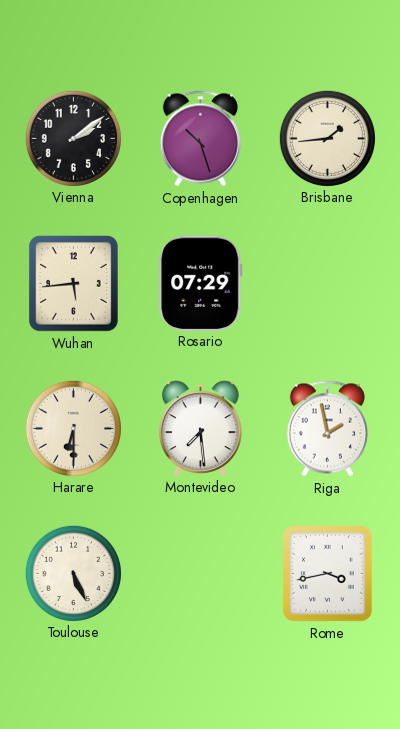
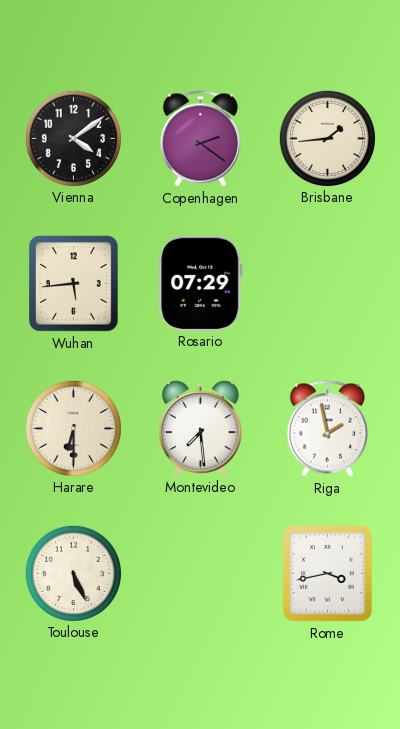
Vienna: 2:09 -> 4:09
Copenhagen: 10:27 -> 2:21
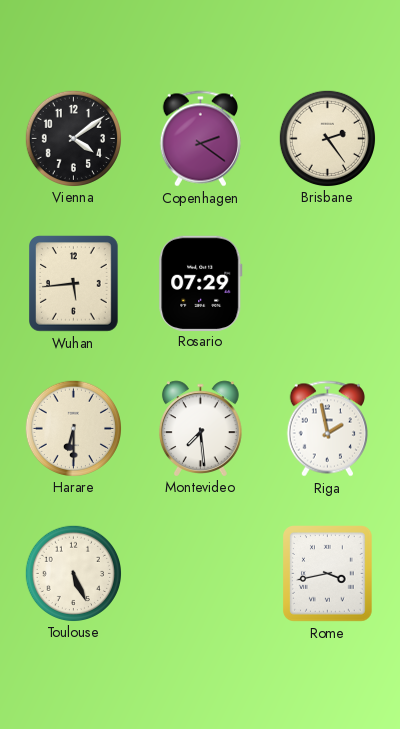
Brisbane: 1:44 -> 2:24
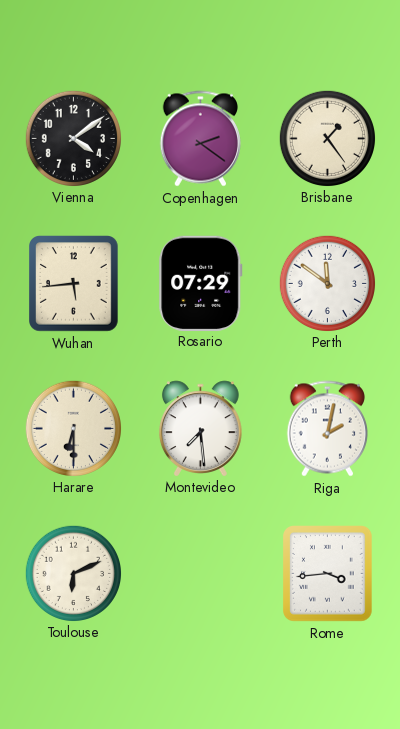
Brisbane: 2:24 -> 1:24
Perth: none -> 11:51
Riga: 1:58 -> 2:02
Toulouse: 5:26 -> 6:11
Rome: 3:43 -> 3:44
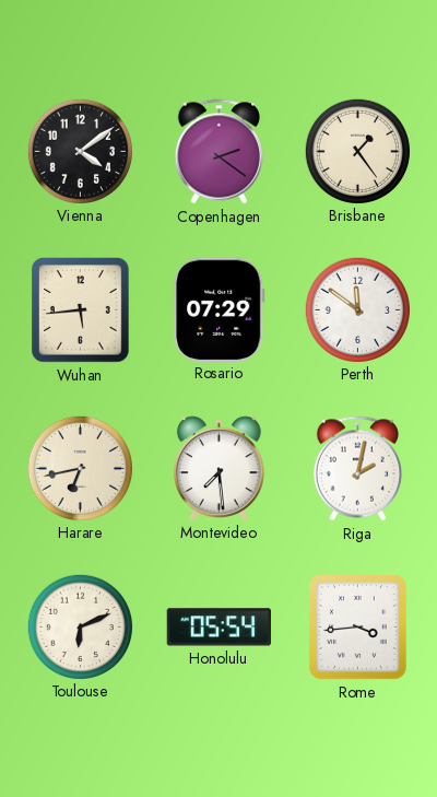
Harare: 6:30 -> 6:43
Honolulu: none -> 05:54
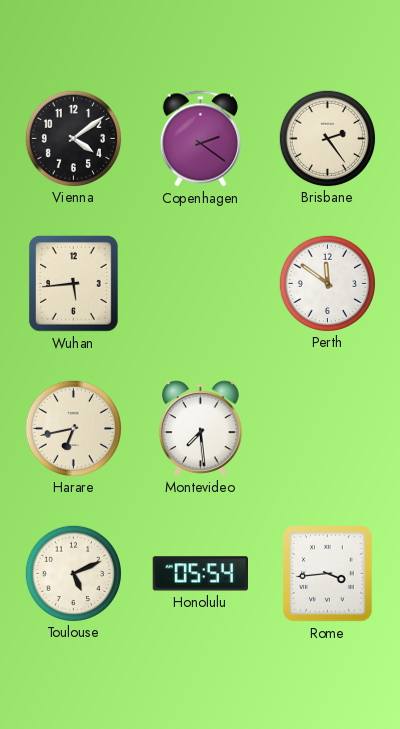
Brisbane: 1:24 -> 2:24
Rosario: 07:29 -> none
Riga: 2:02 -> none
Toulouse: 6:11 -> 5:11
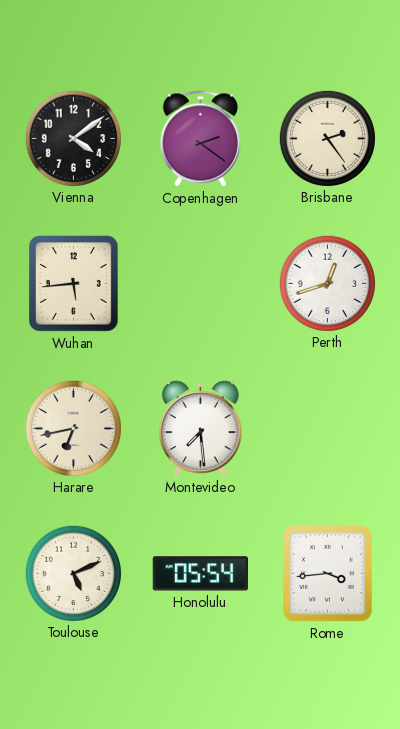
Perth: 11:51 -> 12:42
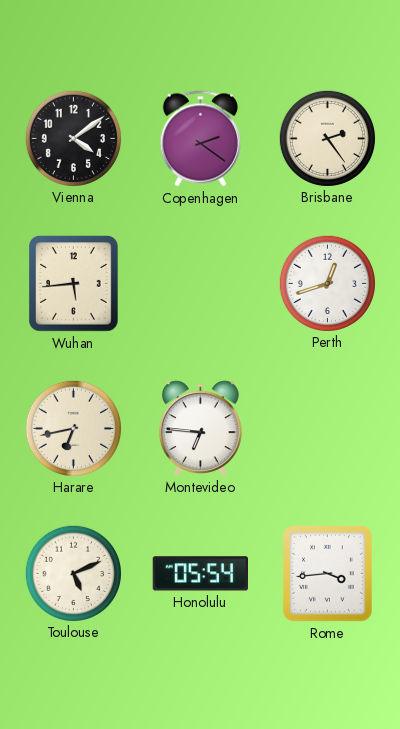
Montevideo: 7:29 -> 6:46
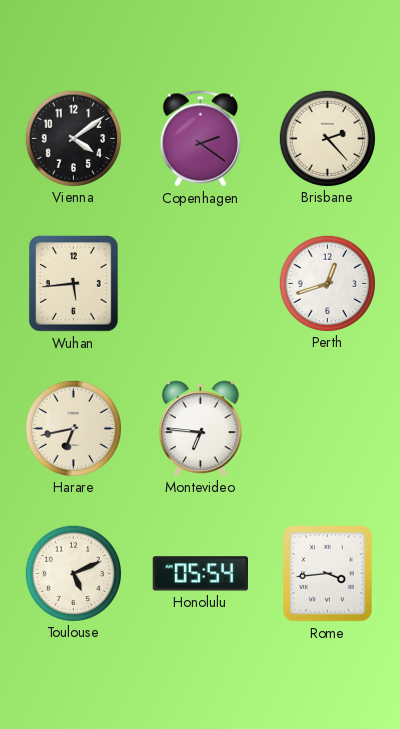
Brisbane: 2:24 -> 2:23
